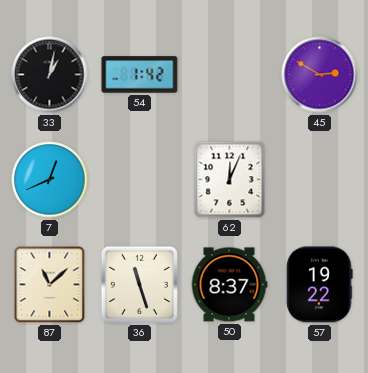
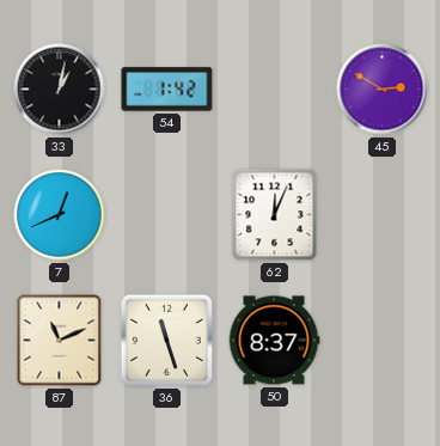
87: 11:08 -> 11:11
57: 19:22 -> none
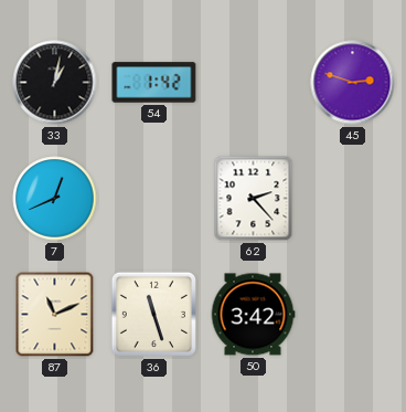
45: 2:50 -> 2:48
62: 12:04 -> 2:23
50: 8:37 -> 3:42
